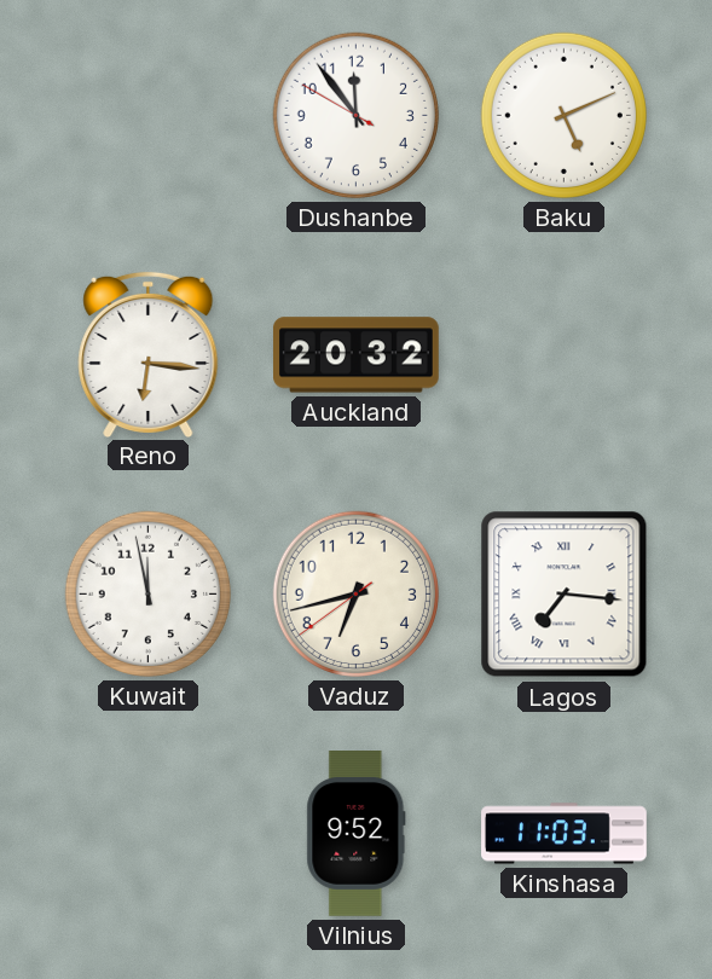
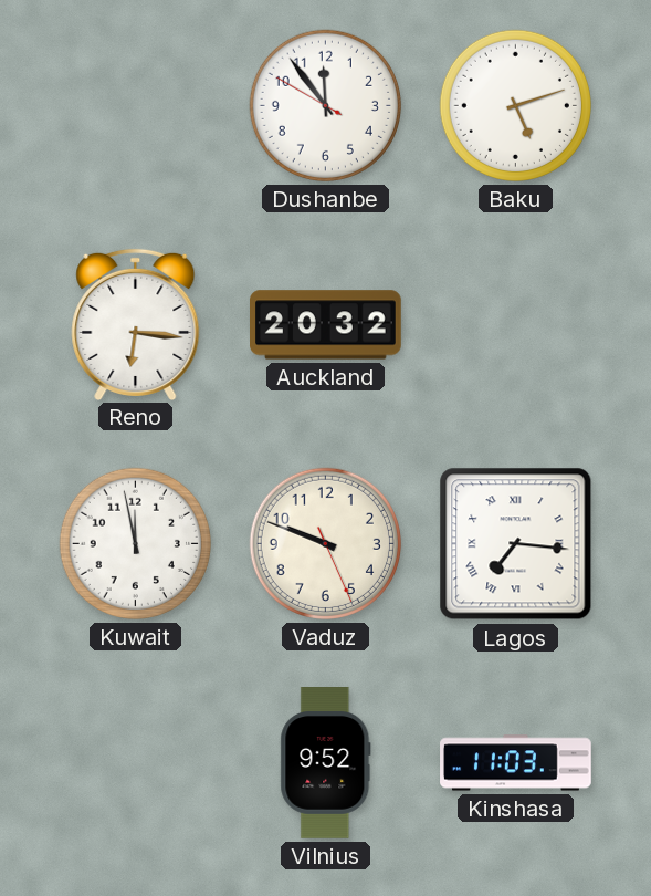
Baku: 5:11 -> 5:12
Vaduz: 6:42 -> 9:48
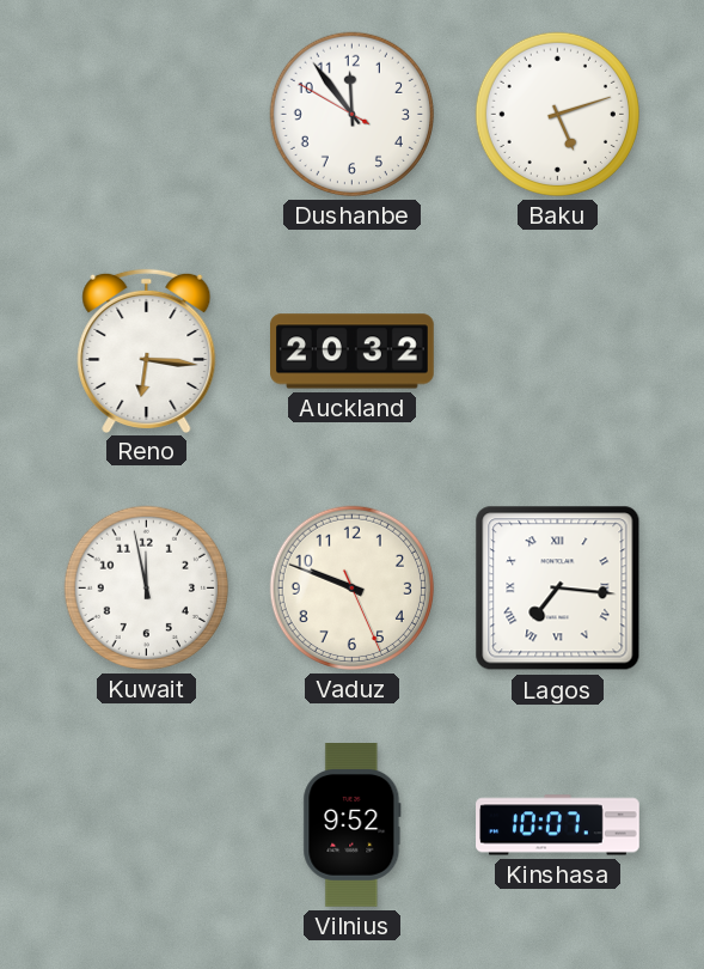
Kinshasa: 11:03 -> 10:07
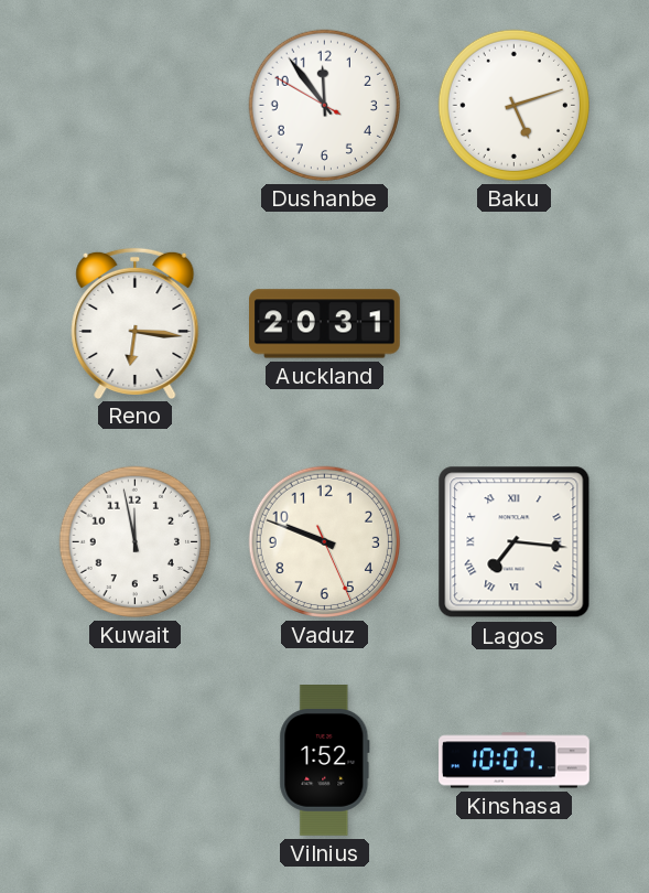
Auckland: 20:32 -> 20:31
Vilnius: 9:52 -> 1:52
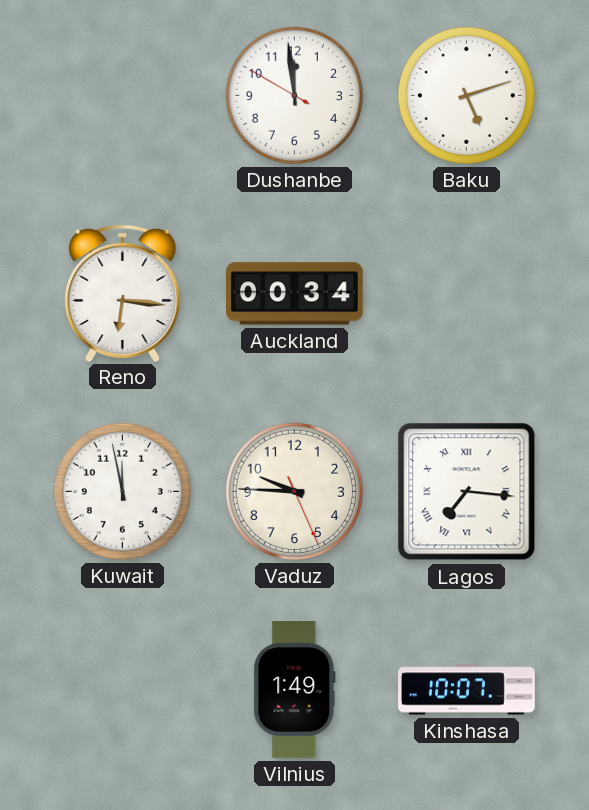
Dushanbe: 11:53 -> 11:58
Auckland: 20:31 -> 00:34
Vaduz: 9:48 -> 9:45
Vilnius: 1:52 -> 1:49
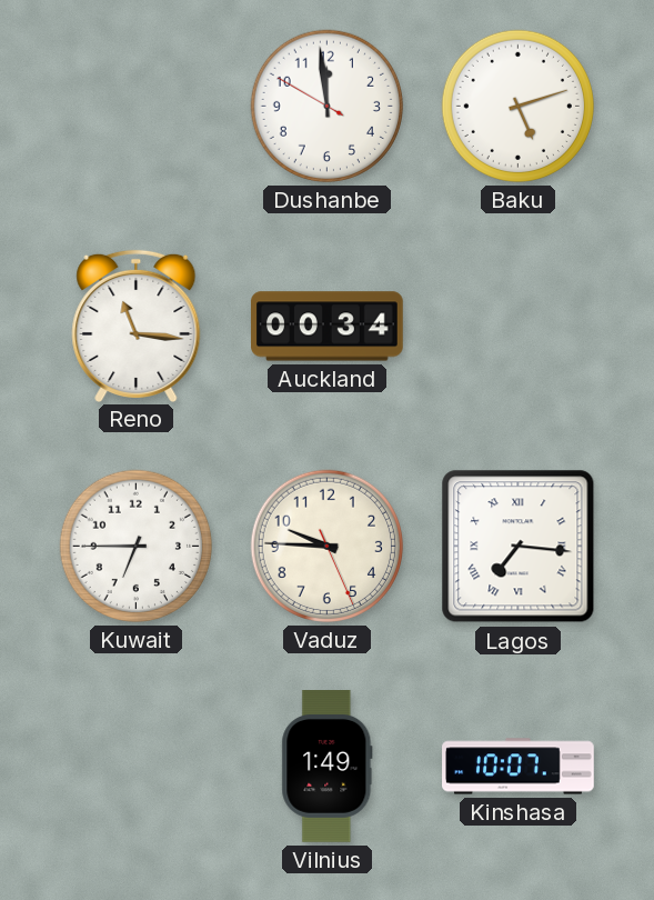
Reno: 6:16 -> 11:16
Kuwait: 11:58 -> 6:45
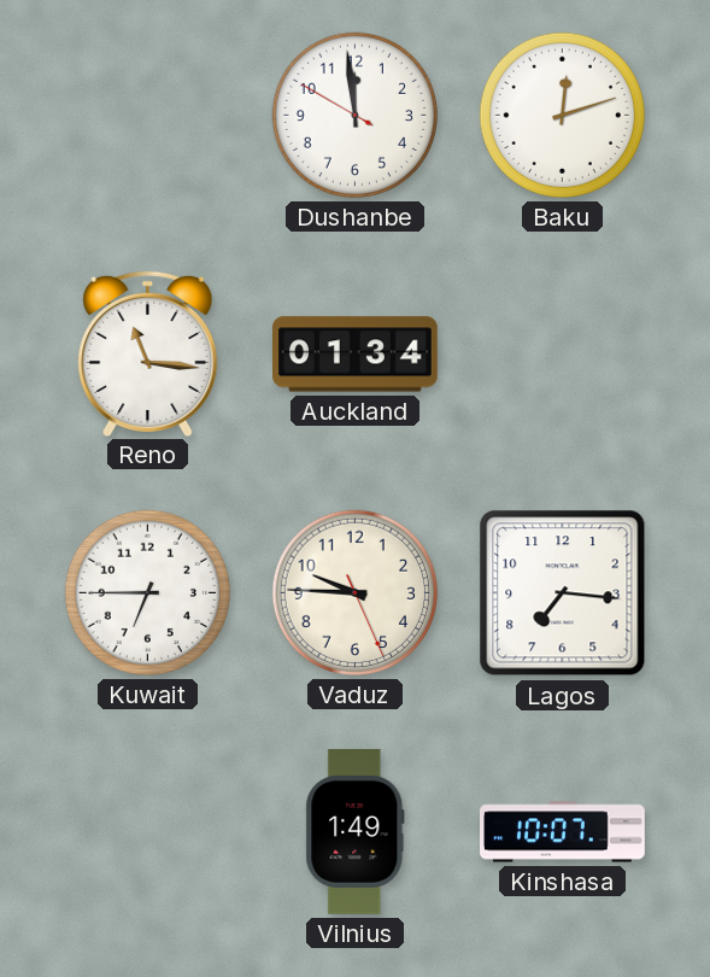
Baku: 5:12 -> 12:12
Auckland: 00:34 -> 01:34
Lagos numerals: Roman -> Arabic
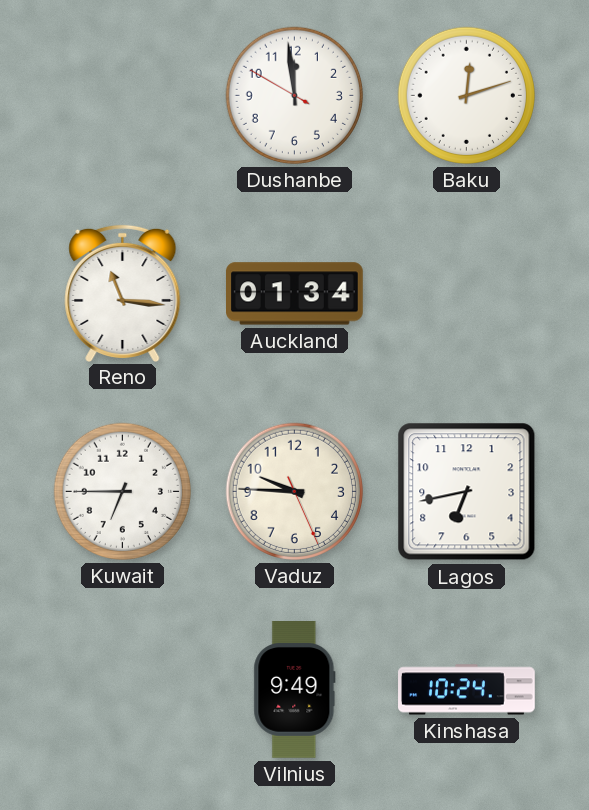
Lagos: 7:16 -> 6:43
Vilnius: 1:49 -> 9:49
Kinshasa: 10:07 -> 10:24
